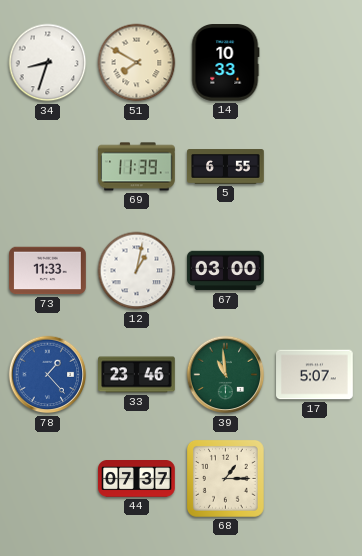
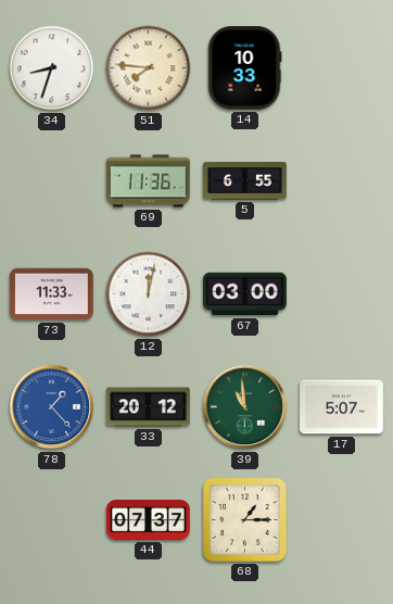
51: 7:50 -> 7:46
69: 11:39 -> 11:36
12: 1:02 -> 12:02
33: 23:46 -> 20:12
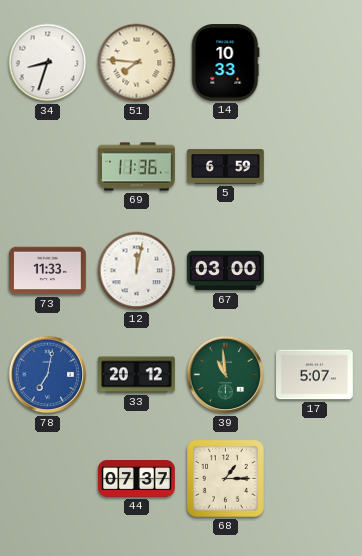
5: 6:55 -> 6:59
78: 1:23 -> 7:02
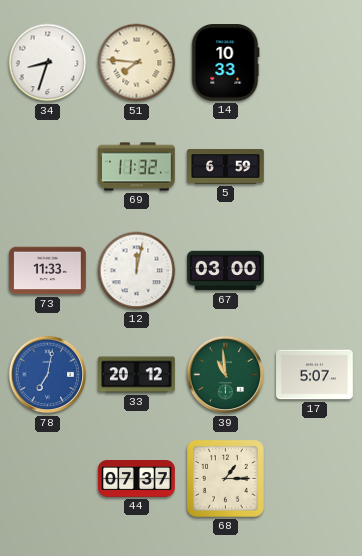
69: 11:36 -> 11:32
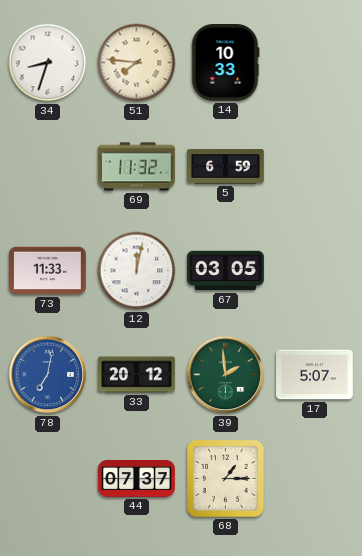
67: 03:00 -> 03:05
39: 10:59 -> 1:59
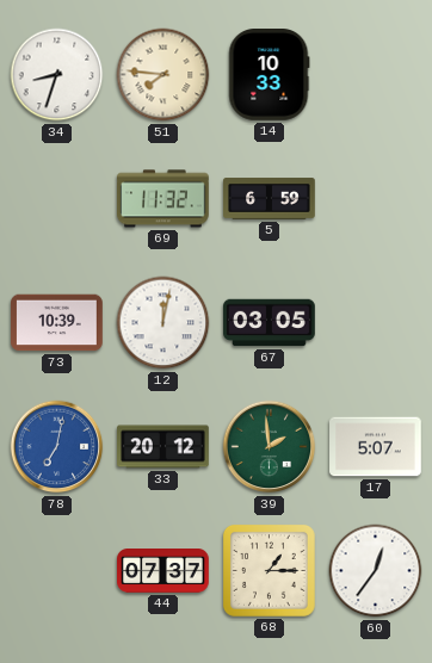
73: 11:33 -> 10:39
60: none -> 12:36
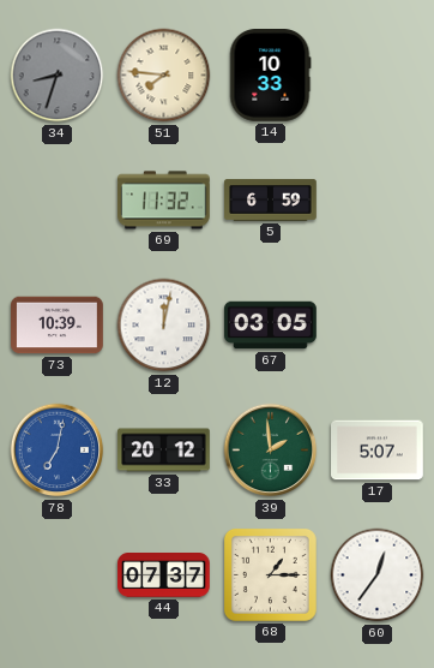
34 dial: white -> grey
